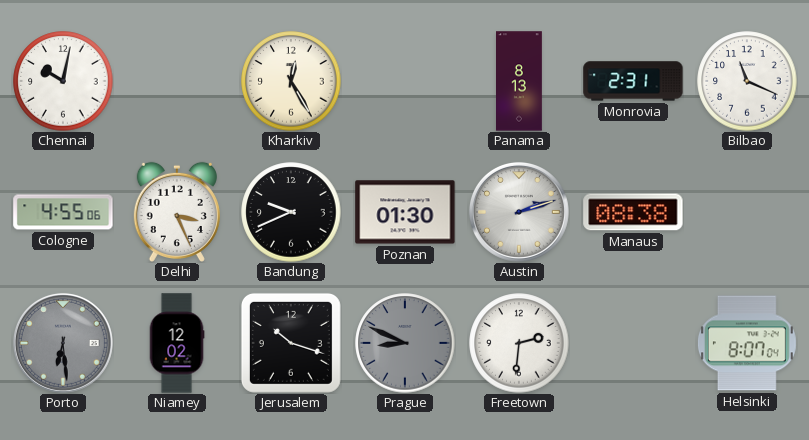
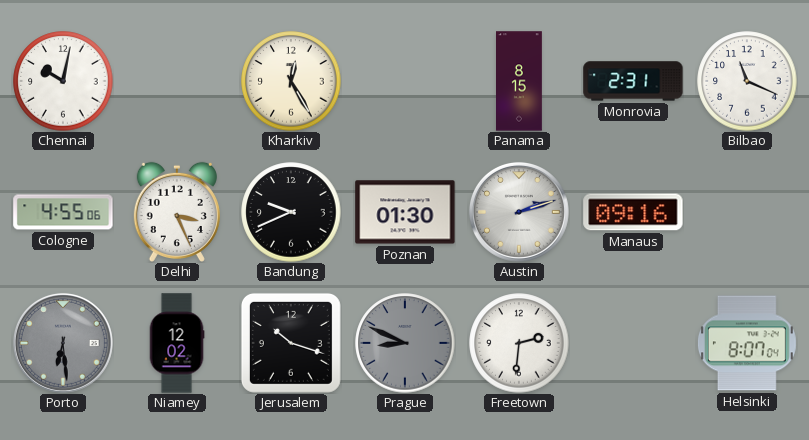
Panama: 8:13 -> 8:15
Manaus: 08:38 -> 09:16
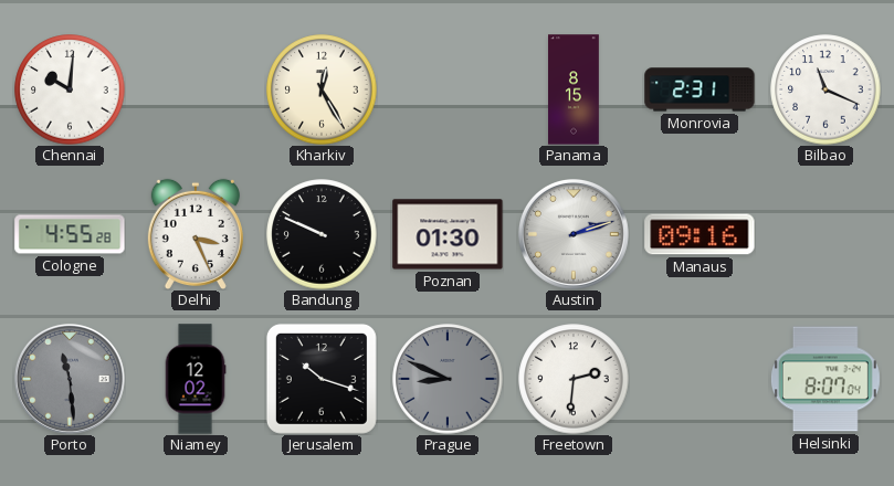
Chennai: 10:02 -> 10:01
Cologne: 4:55:06 -> 4:55:28
Bandung: 9:41 -> 9:49
Porto: 6:29 -> 11:29
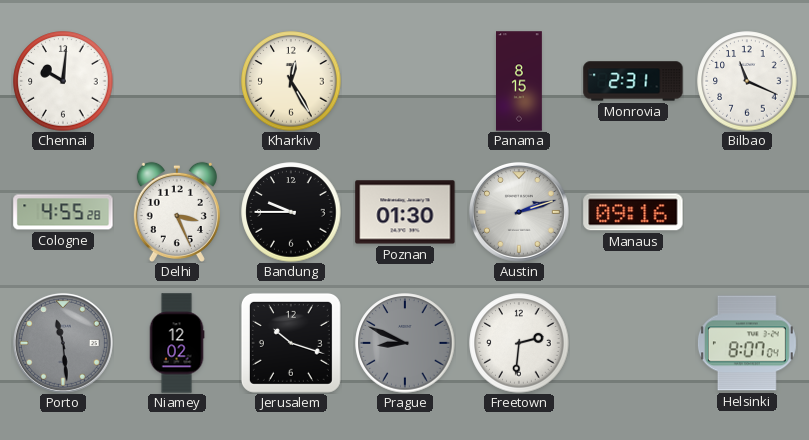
Bandung: 9:49 -> 9:45
